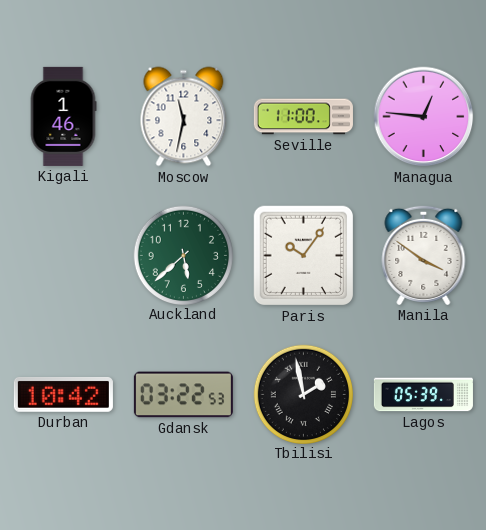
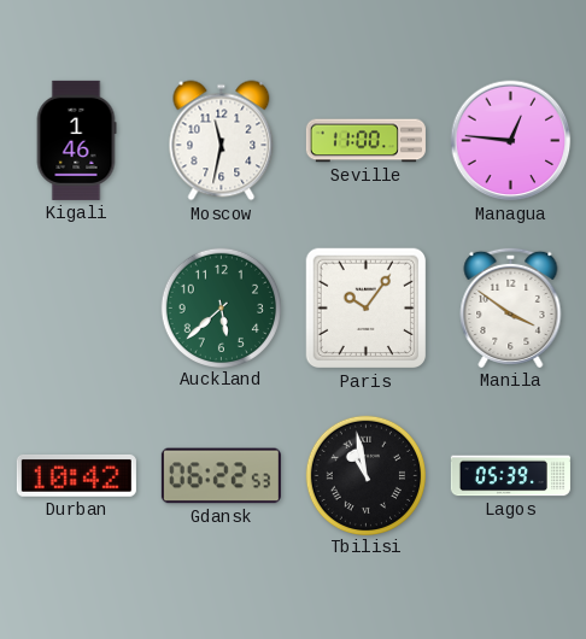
Gdansk: 03:22 -> 06:22
Tbilisi: 1:58 -> 10:58
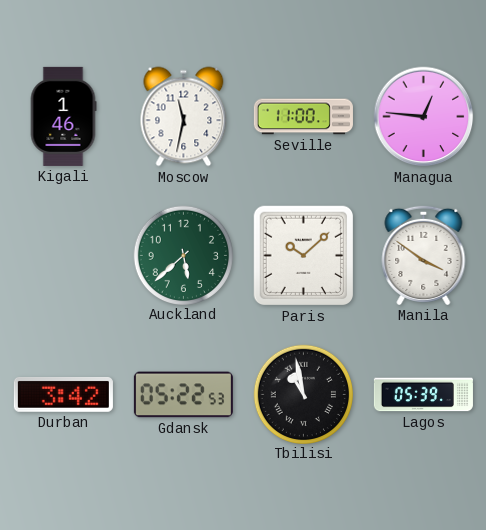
Paris: 10:06 -> 10:08
Durban: 10:42 -> 3:42
Gdansk: 06:22 -> 05:22
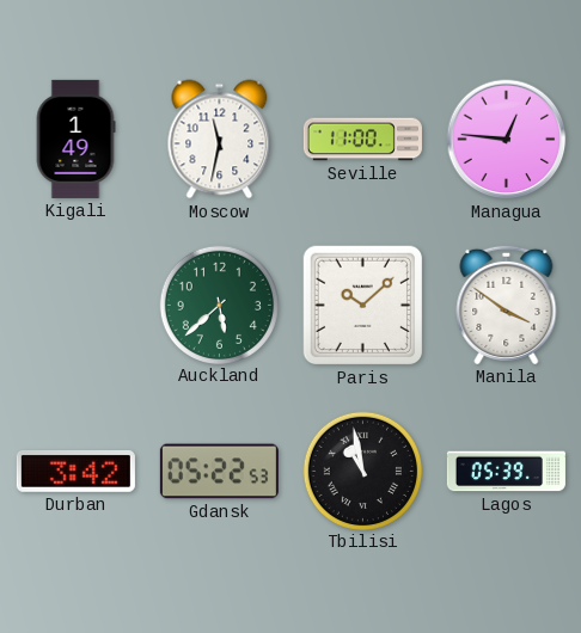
Kigali: 1:46 -> 1:49
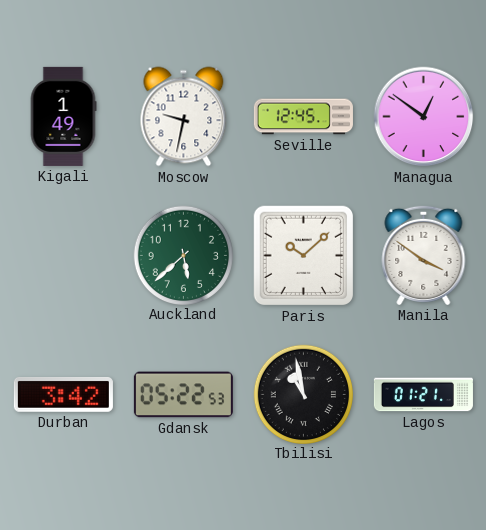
Moscow: 11:32 -> 9:32
Seville: 11:00 -> 12:45
Managua: 12:46 -> 12:51
Lagos: 05:39 -> 01:21
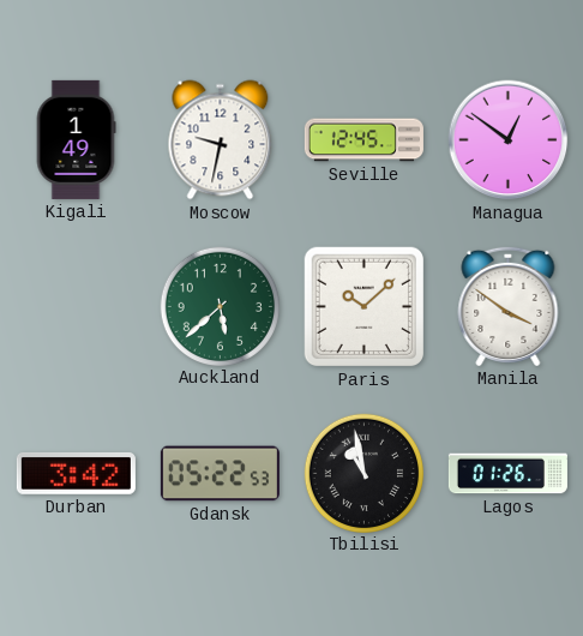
Lagos: 01:21 -> 01:26
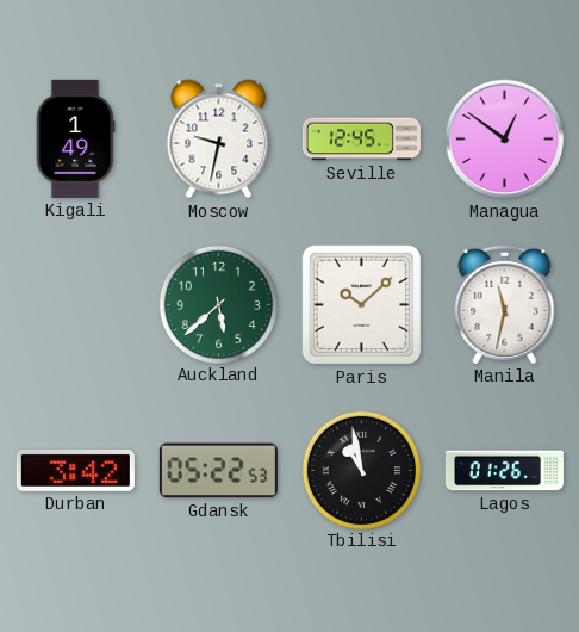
Manila: 3:51 -> 11:32
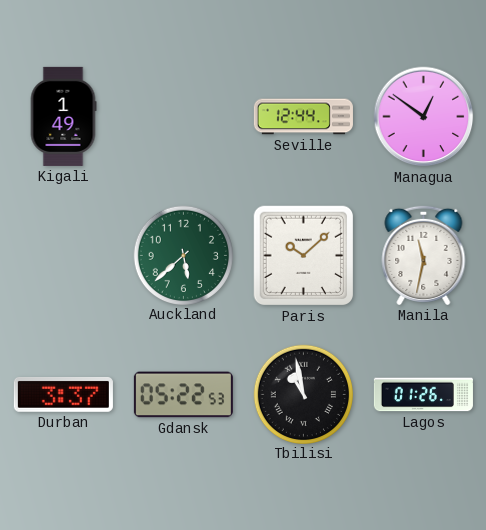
Moscow: 9:32 -> none
Seville: 12:45 -> 12:44
Durban: 3:42 -> 3:37
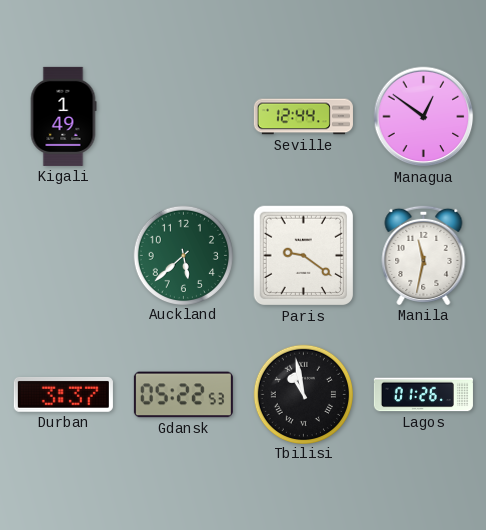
Paris: 10:08 -> 9:21
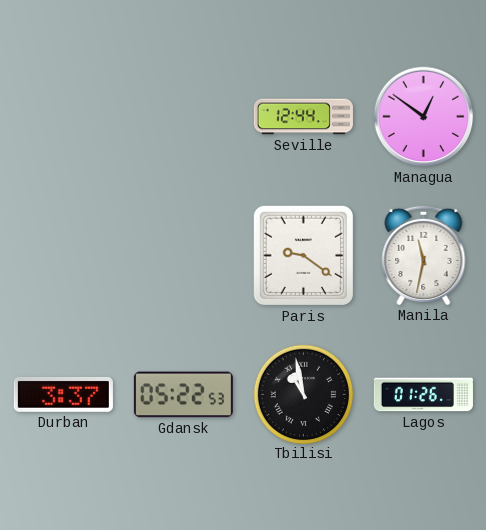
Kigali: 1:49 -> none
Auckland: 5:38 -> none
